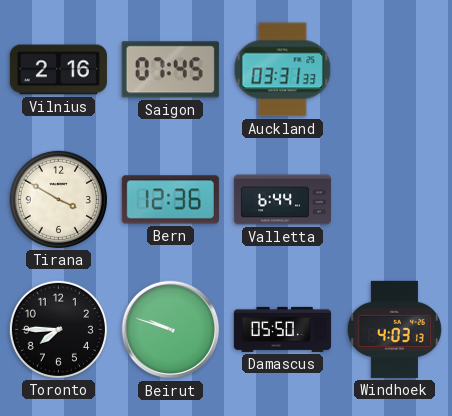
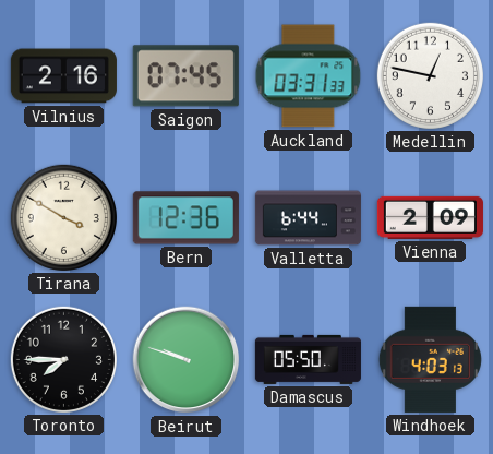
Medellin: none -> 12:47
Vienna: none -> 2:09
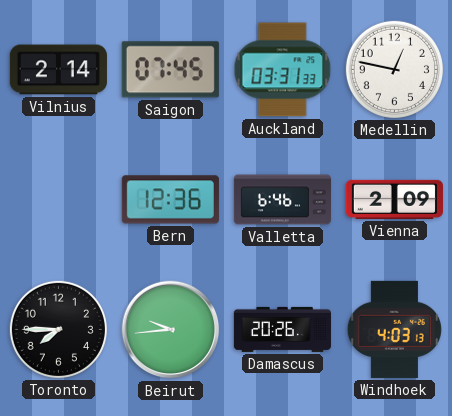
Vilnius: 2:16 -> 2:14
Tirana: 3:50 -> none
Valletta: 6:44 -> 6:46
Beirut: 9:48 -> 9:44
Damascus: 05:50 -> 20:26
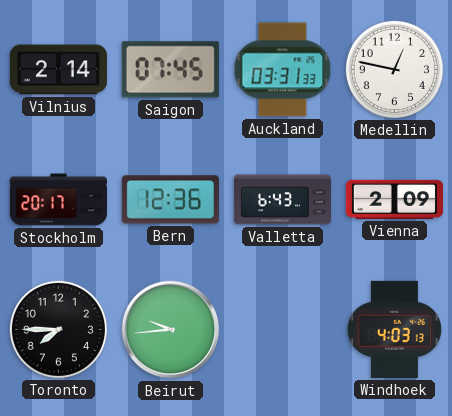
Stockholm: none -> 20:17
Valletta: 6:46 -> 6:43
Damascus: 20:26 -> none
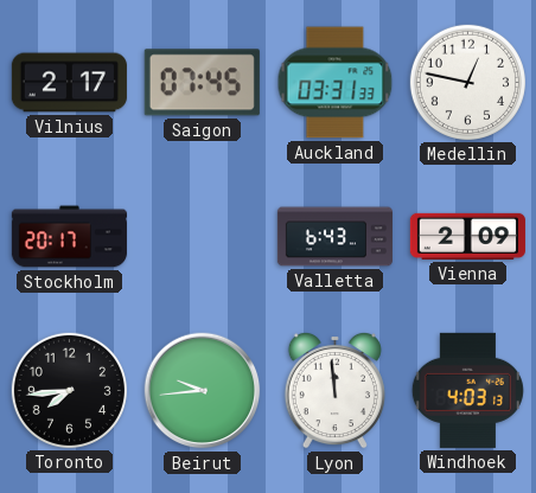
Vilnius: 2:14 -> 2:17
Bern: 12:36 -> none
Toronto: 7:45 -> 7:44
Lyon: none -> 11:59
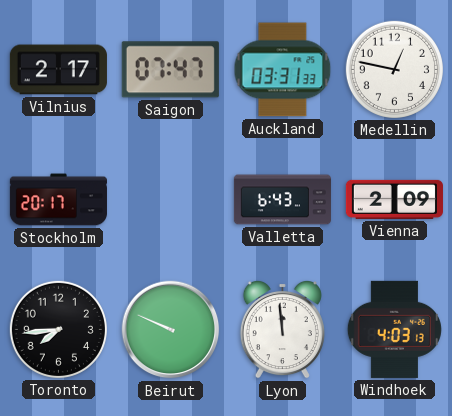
Saigon: 07:45 -> 07:47
Beirut: 9:44 -> 9:49
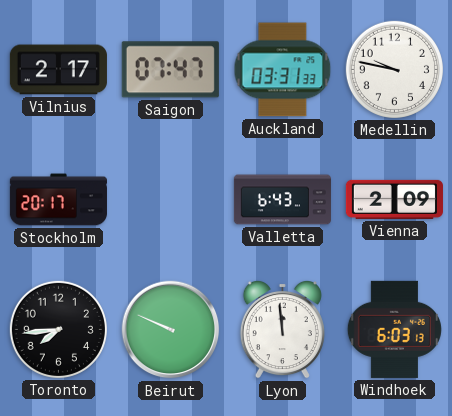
Medellin: 12:47 -> 9:47
Windhoek: 4:03 -> 6:03
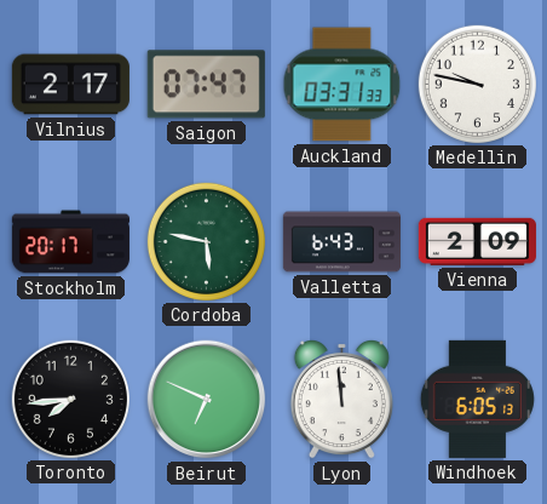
Cordoba: none -> 5:47
Beirut: 9:49 -> 6:49
Windhoek: 6:03 -> 6:05
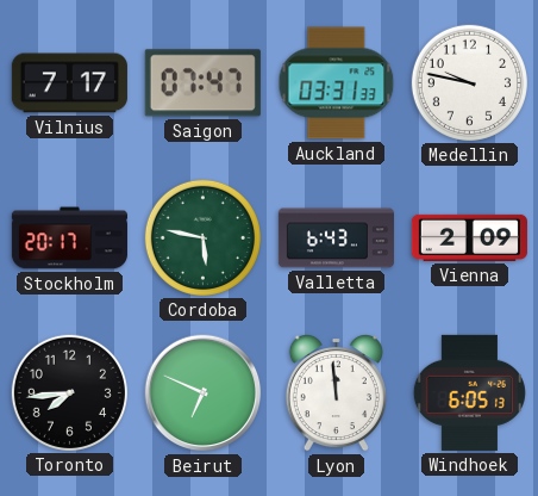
Vilnius: 2:17 -> 7:17
